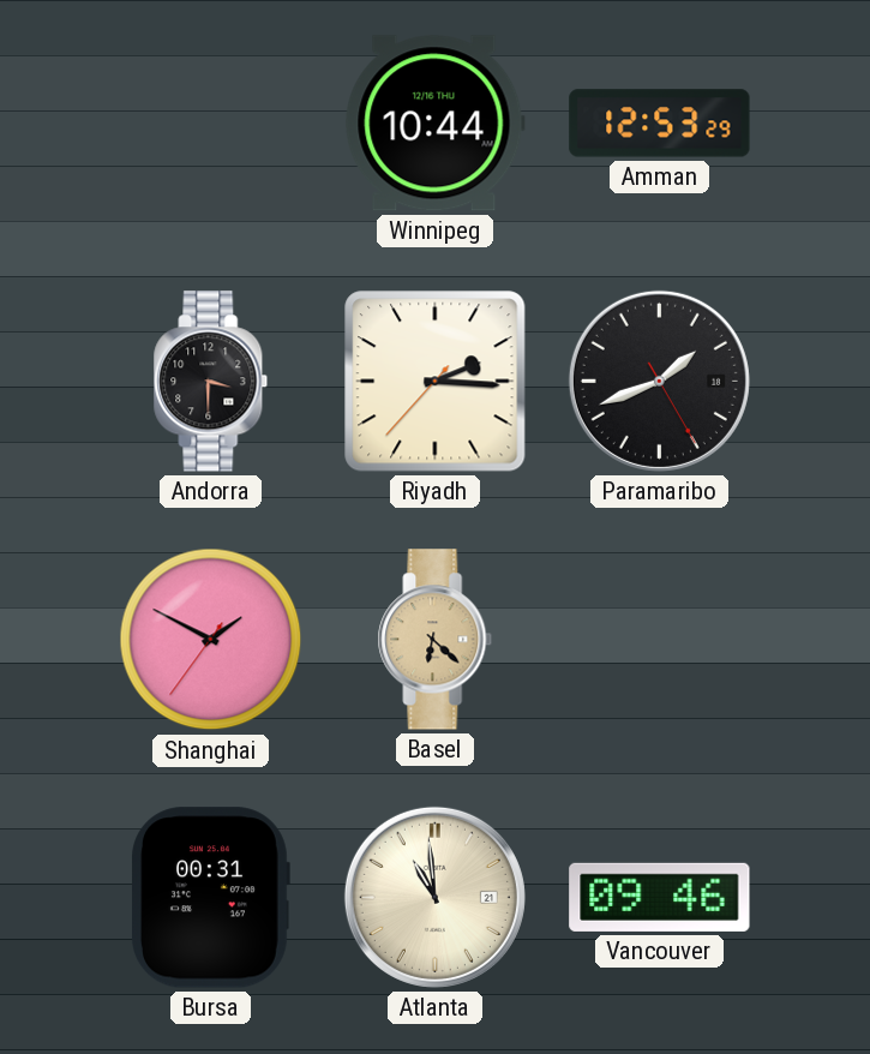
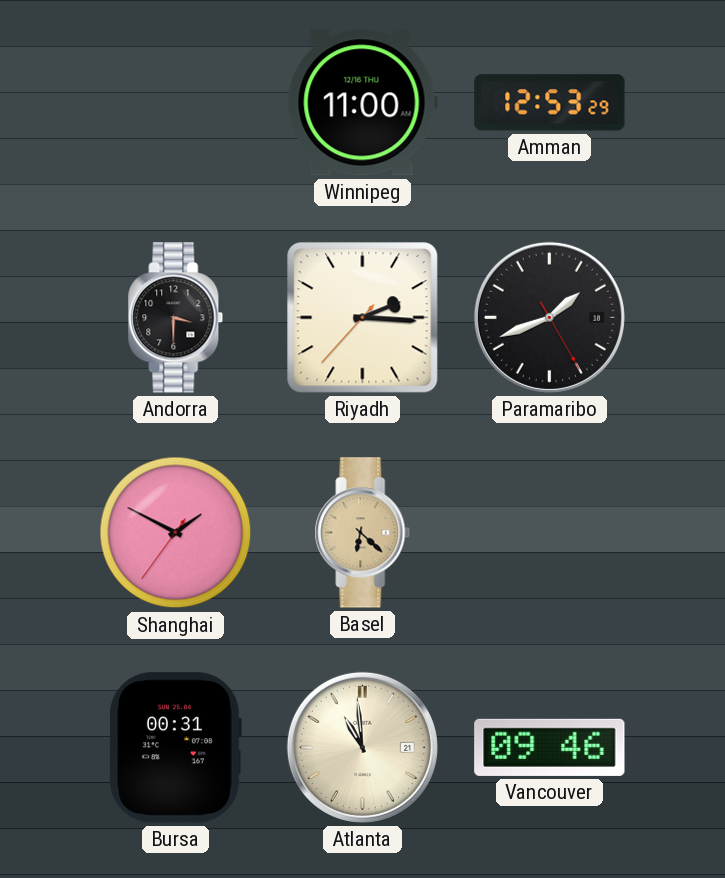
Winnipeg: 10:44 -> 11:00
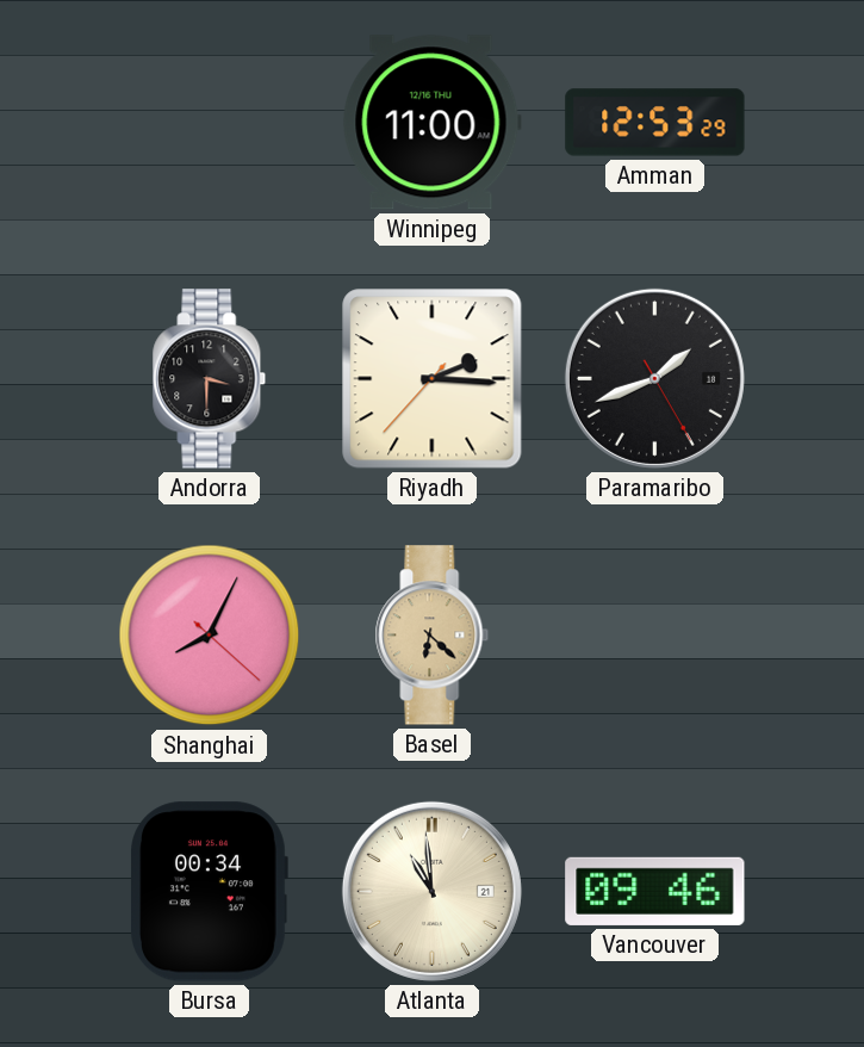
Shanghai: 1:49 -> 8:04
Bursa: 00:31 -> 00:34
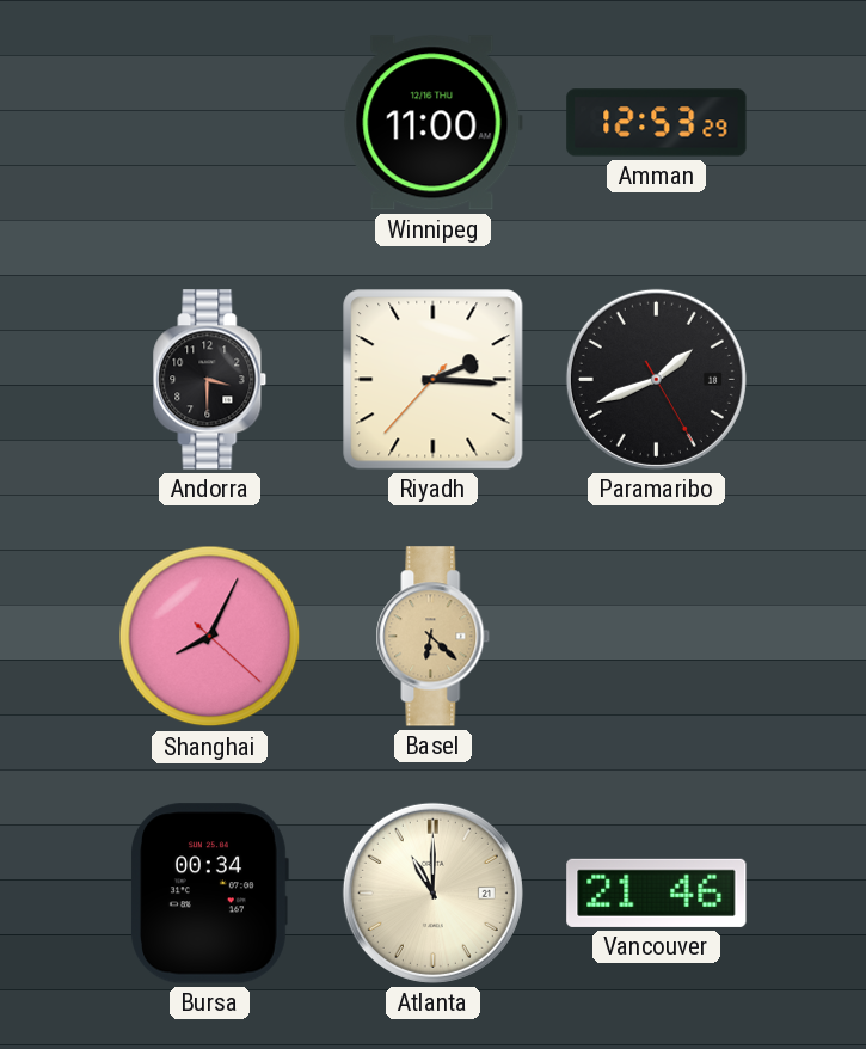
Atlanta: 10:59 -> 11:00
Vancouver: 09:46 -> 21:46
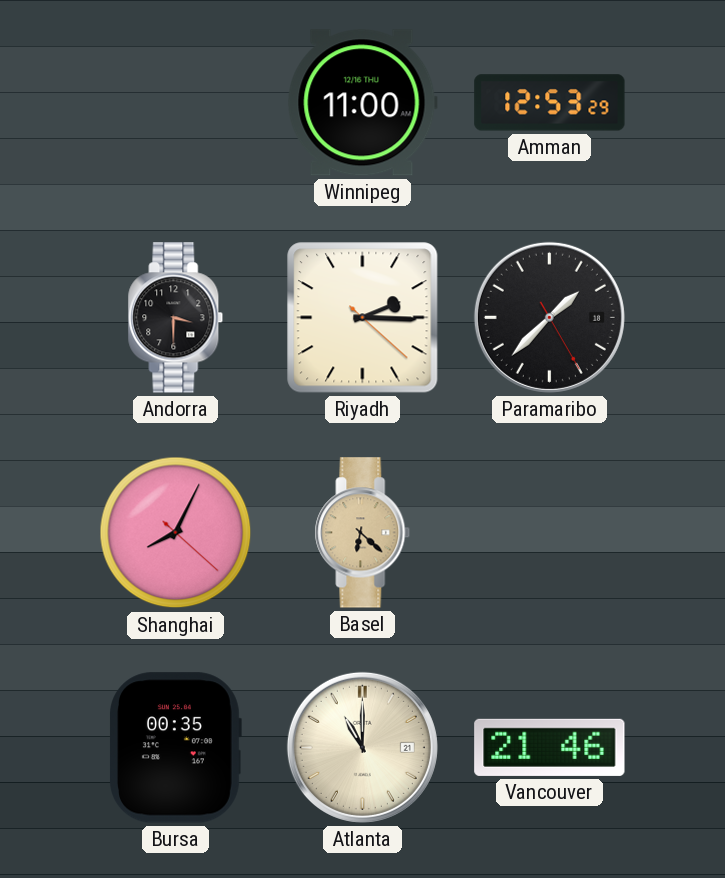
Riyadh: 2:15:37 -> 2:15:22
Paramaribo: 1:41 -> 1:37
Bursa: 00:34 -> 00:35
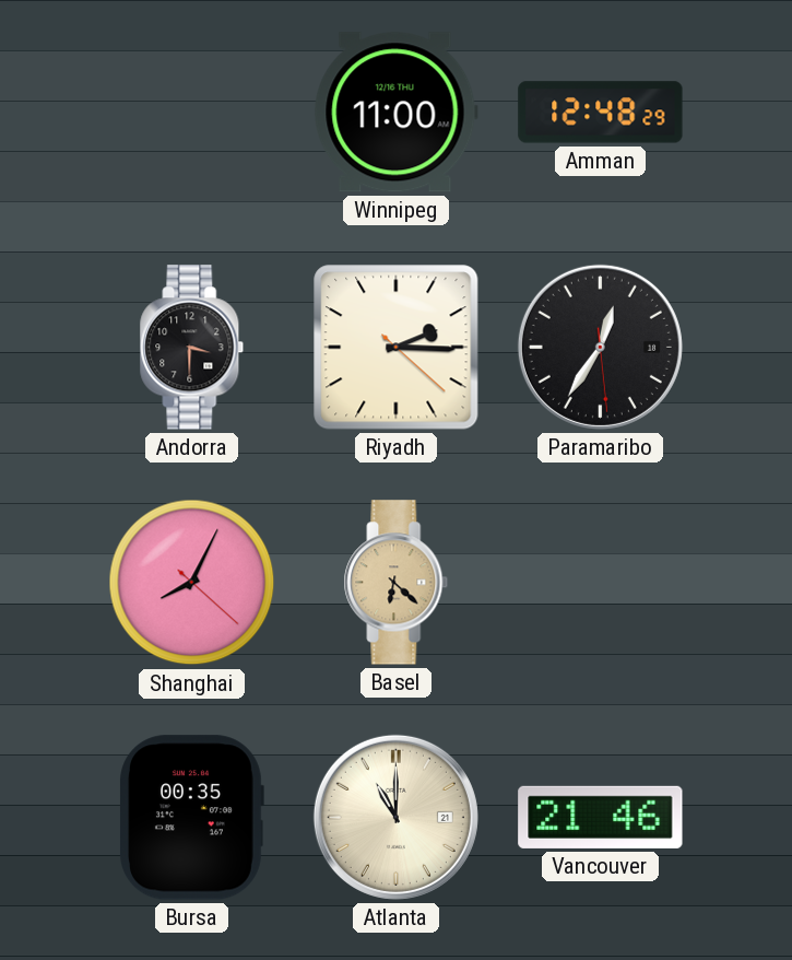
Amman: 12:53 -> 12:48
Paramaribo: 1:37 -> 12:35
